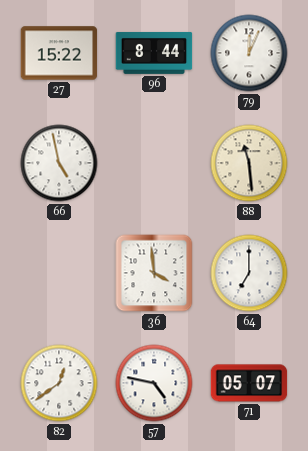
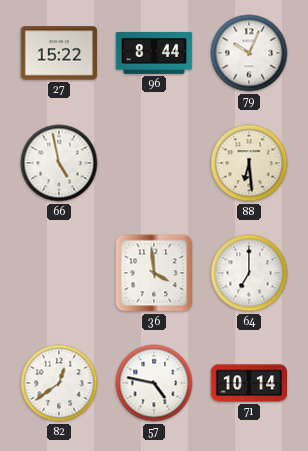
79: 12:04 -> 10:04
88: 11:29 -> 6:29
71: 05:07 -> 10:14
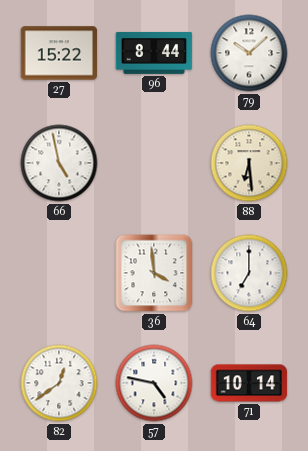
79: 10:04 -> 10:08
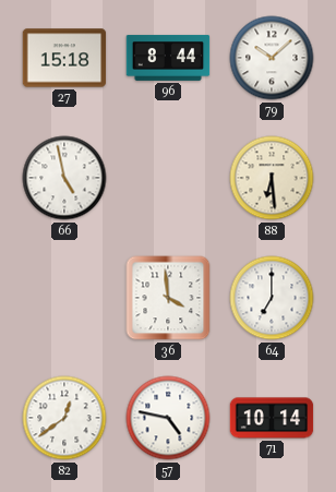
27: 15:22 -> 15:18
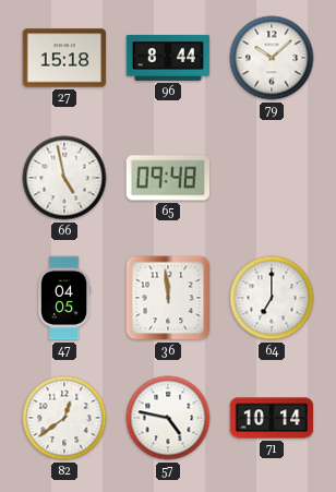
65: none -> 09:48
88: 6:29 -> none
47: none -> 04:05
36: 3:59 -> 11:59
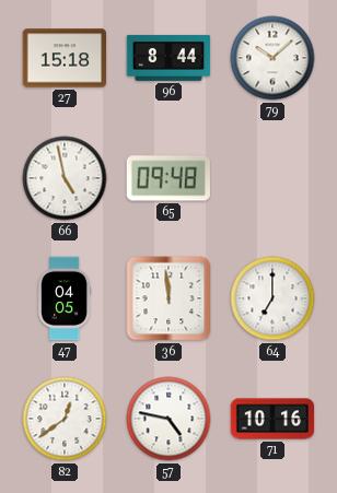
71: 10:14 -> 10:16
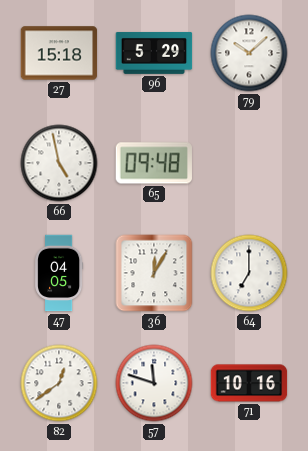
96: 8:44 -> 5:29
36: 11:59 -> 12:05
57: 4:47 -> 11:48
